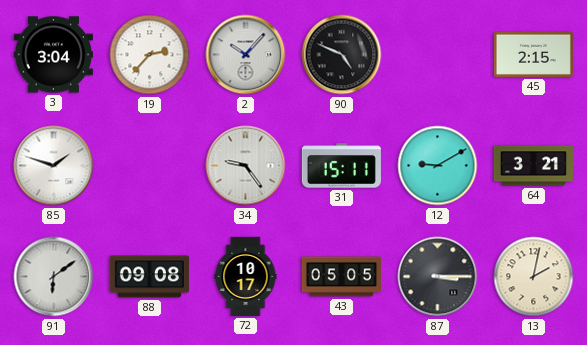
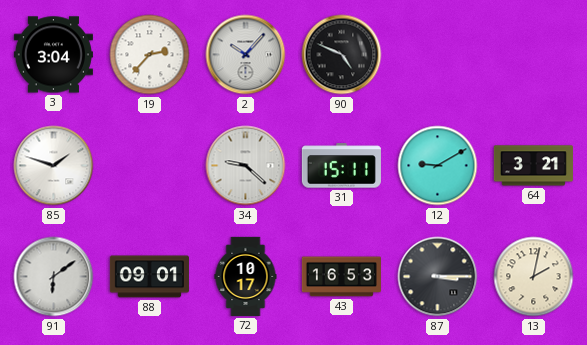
45: 2:15 -> none
34: 9:24 -> 9:22
88: 09:08 -> 09:01
43: 05:05 -> 16:53
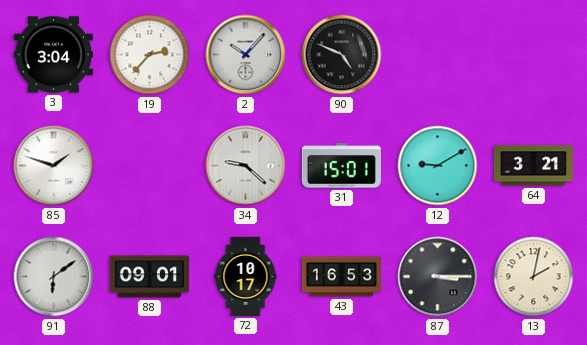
31: 15:11 -> 15:01
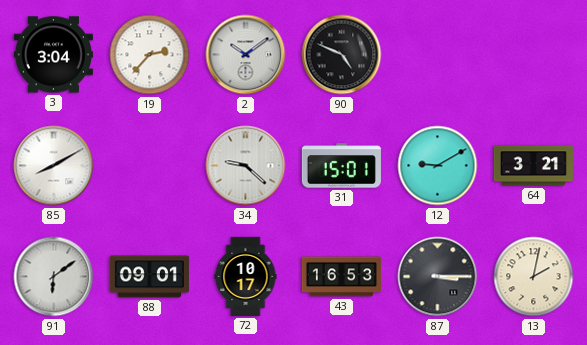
2: 10:07 -> 10:09
85: 1:48 -> 8:10
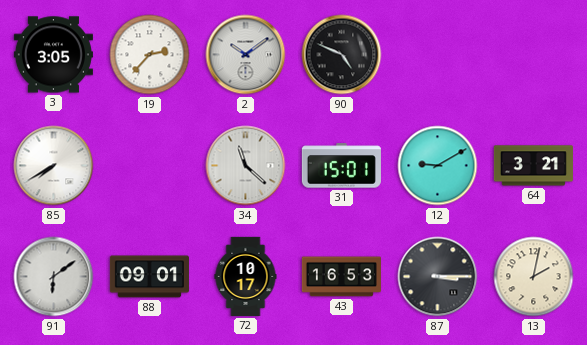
3: 3:04 -> 3:05
85: 8:10 -> 7:40
34: 9:22 -> 11:22
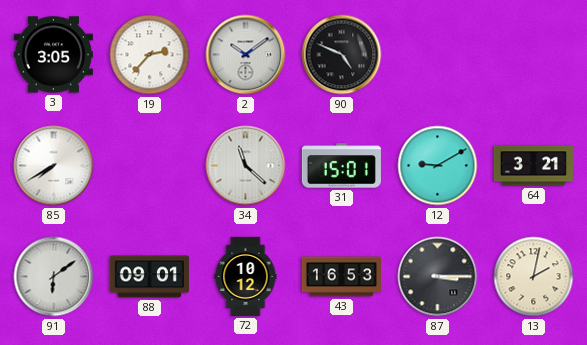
72: 10:17 -> 10:12
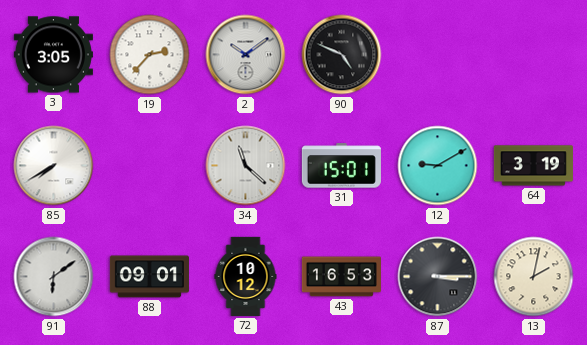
64: 3:21 -> 3:19
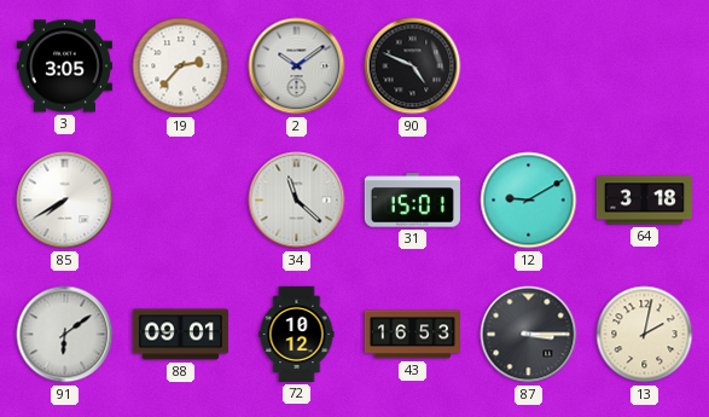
64: 3:19 -> 3:18
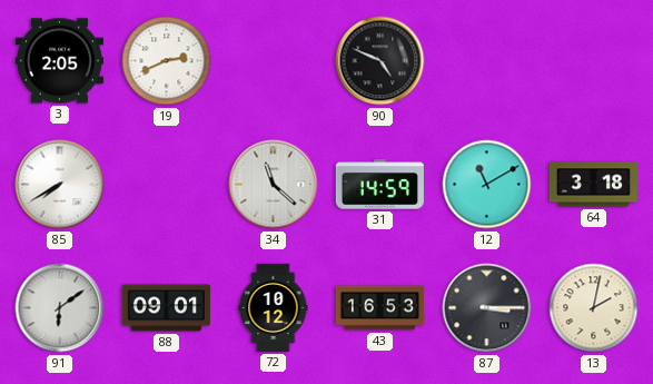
3: 3:05 -> 2:05
19: 2:37 -> 2:41
2: 10:09 -> none
31: 15:01 -> 14:59
12: 9:10 -> 11:10
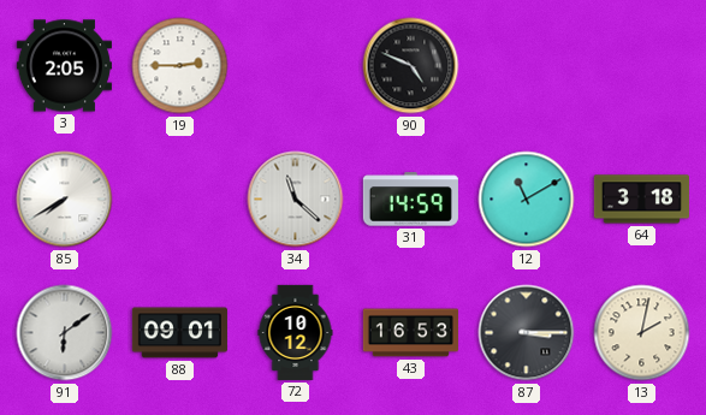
19: 2:41 -> 2:45
